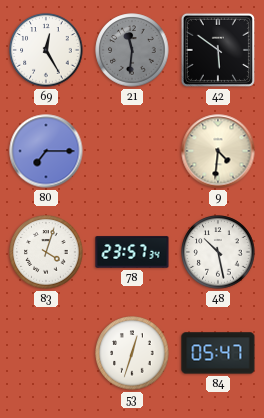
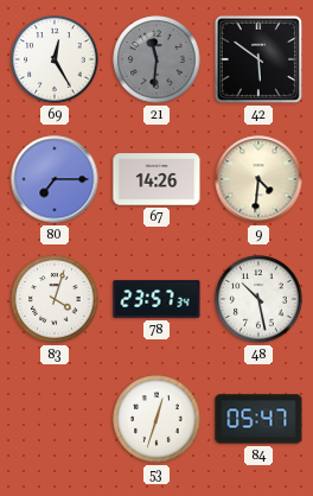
67: none -> 14:26
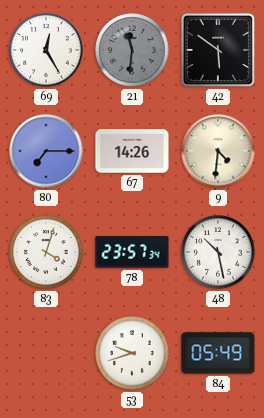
53: 12:33 -> 9:42
84: 05:47 -> 05:49
